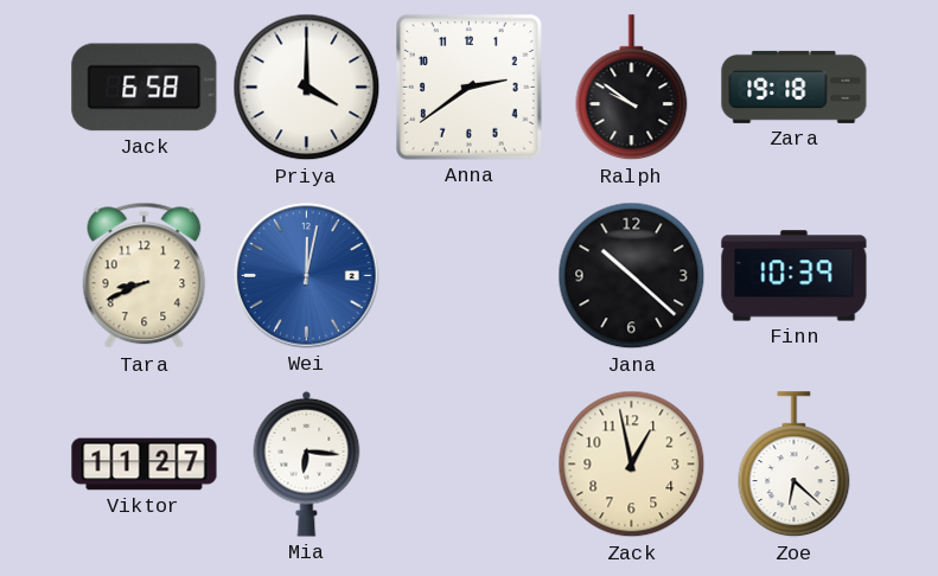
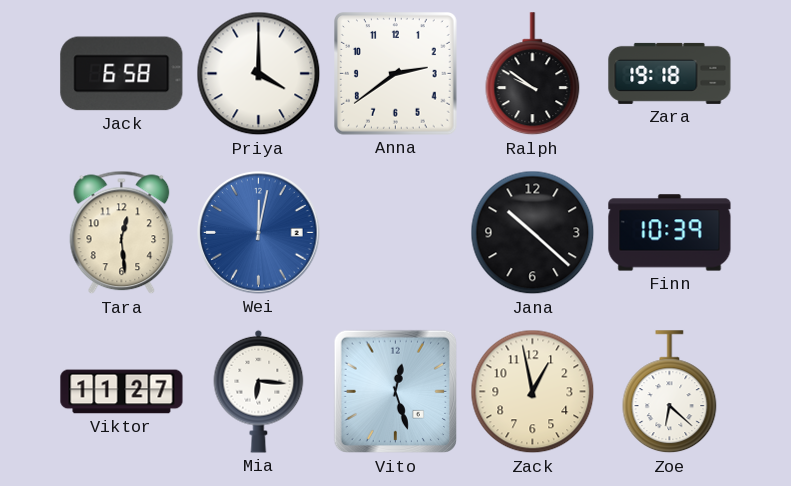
Tara: 8:41 -> 12:29
Vito: none -> 12:27
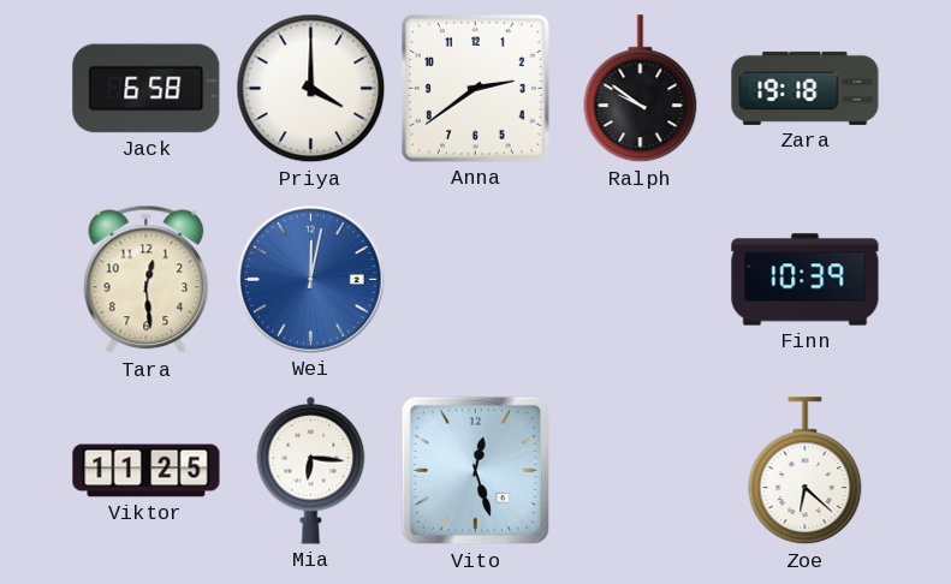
Jana: 10:22 -> none
Viktor: 11:27 -> 11:25
Zack: 12:58 -> none
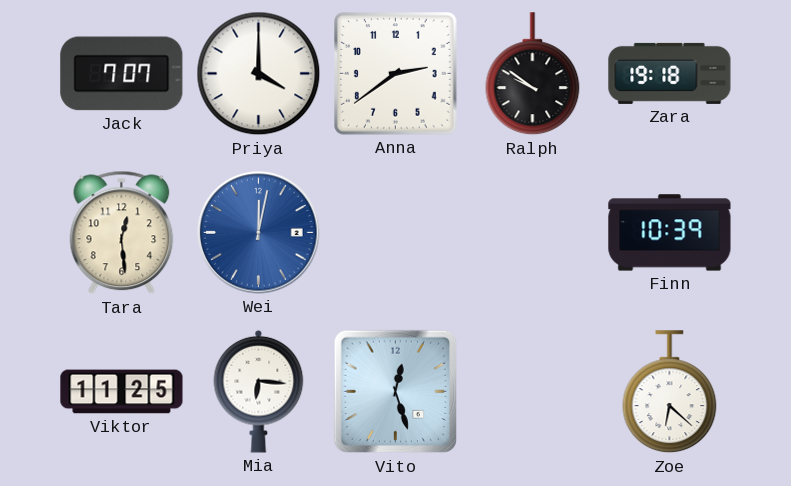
Jack: 6:58 -> 7:07
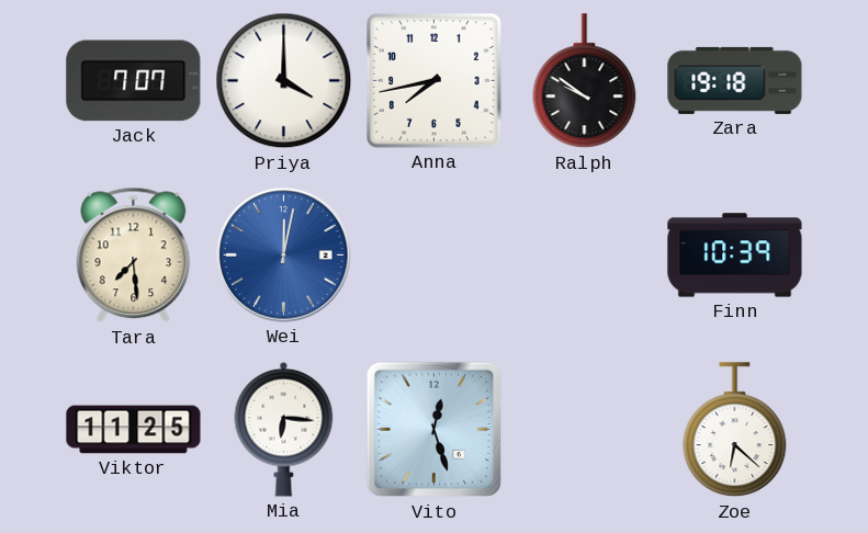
Anna: 2:39 -> 7:43
Tara: 12:29 -> 7:29
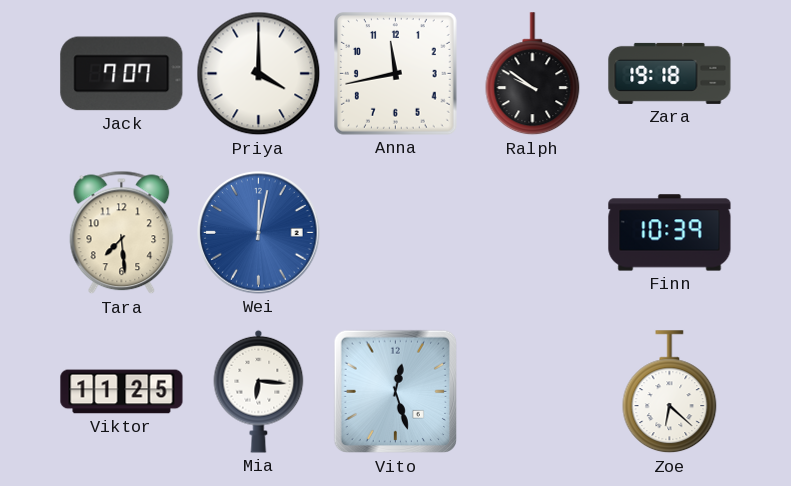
Anna: 7:43 -> 11:43
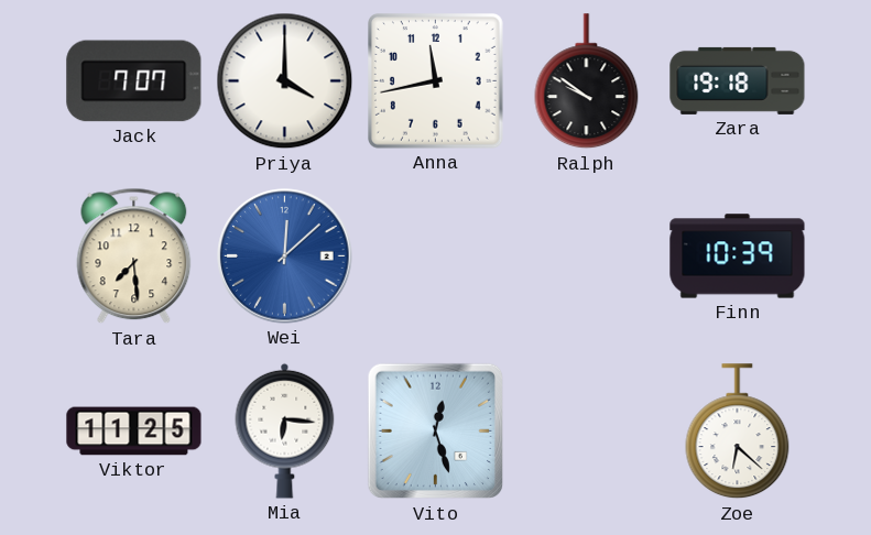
Wei: 12:02 -> 12:08
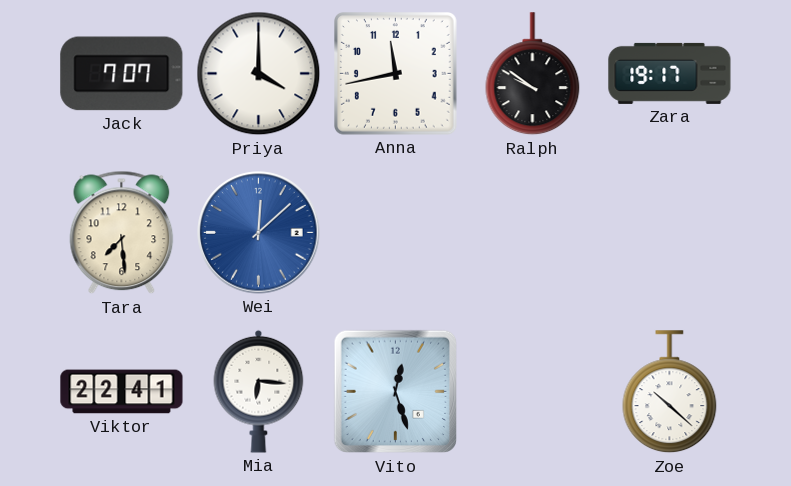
Zara: 19:18 -> 19:17
Finn: 10:39 -> none
Viktor: 11:25 -> 22:41
Zoe: 6:22 -> 10:22
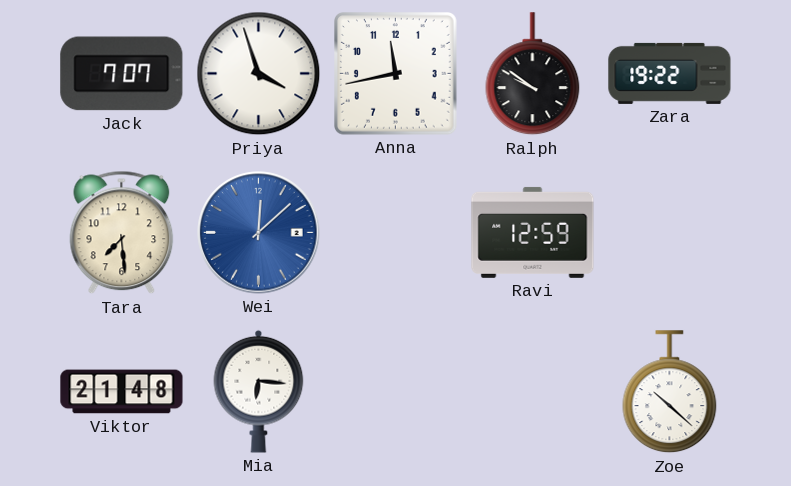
Priya: 4:00 -> 3:57
Zara: 19:17 -> 19:22
Ravi: none -> 12:59
Viktor: 22:41 -> 21:48
Vito: 12:27 -> none
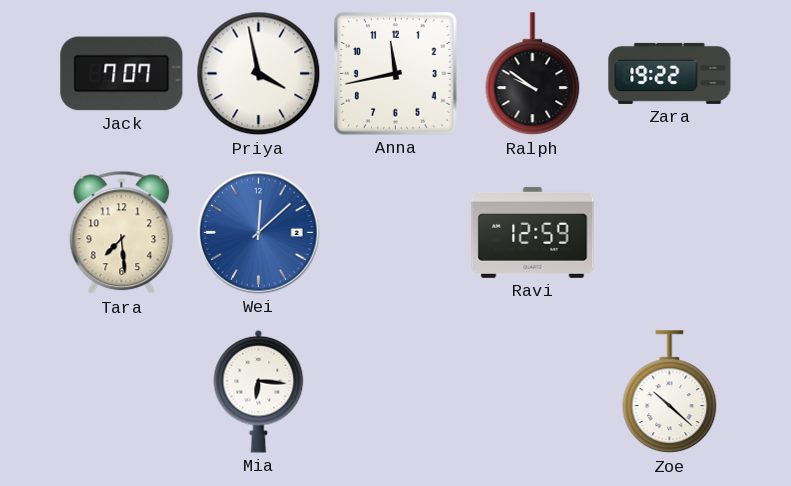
Priya: 3:57 -> 3:58
Viktor: 21:48 -> none
